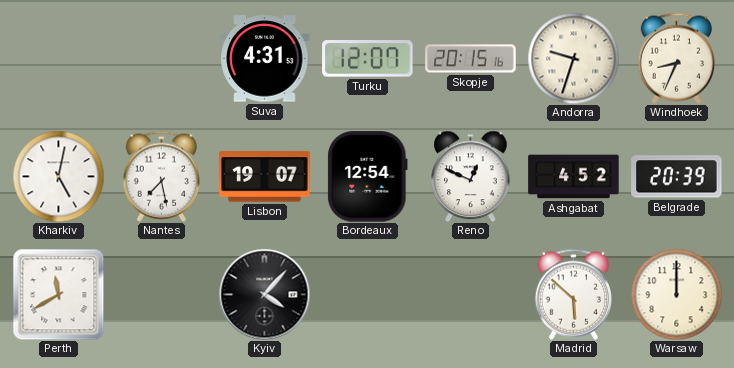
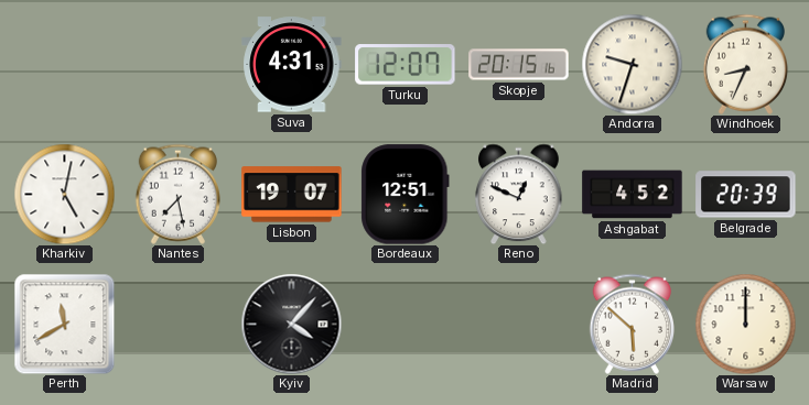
Bordeaux: 12:54 -> 12:51
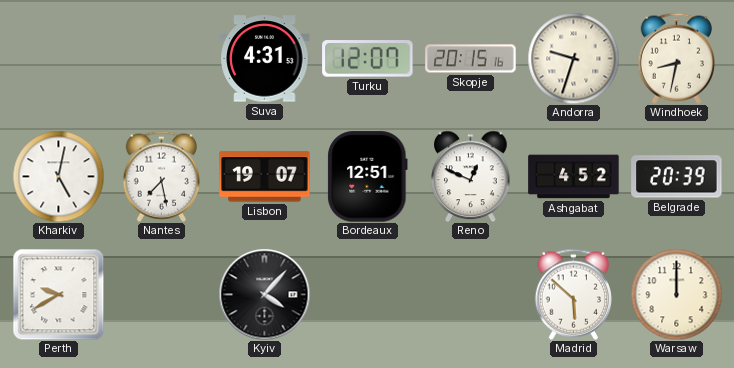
Windhoek: 8:34 -> 8:32
Perth: 11:40 -> 9:40
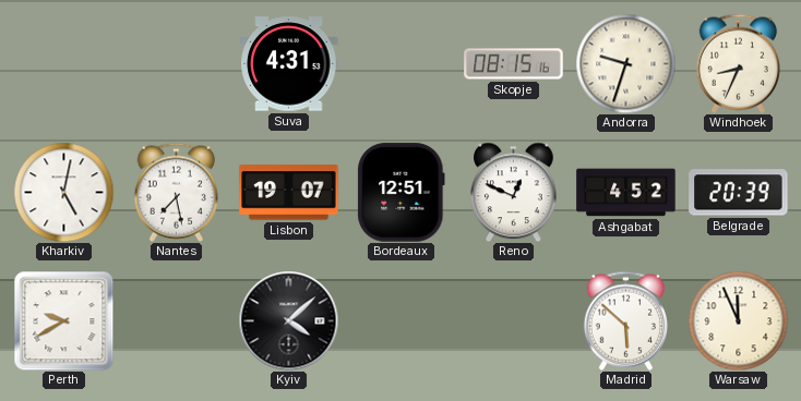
Turku: 12:07 -> none
Skopje: 20:15 -> 08:15
Windhoek: 8:32 -> 8:34
Kyiv: 4:07 -> 4:08
Warsaw: 12:00 -> 11:56
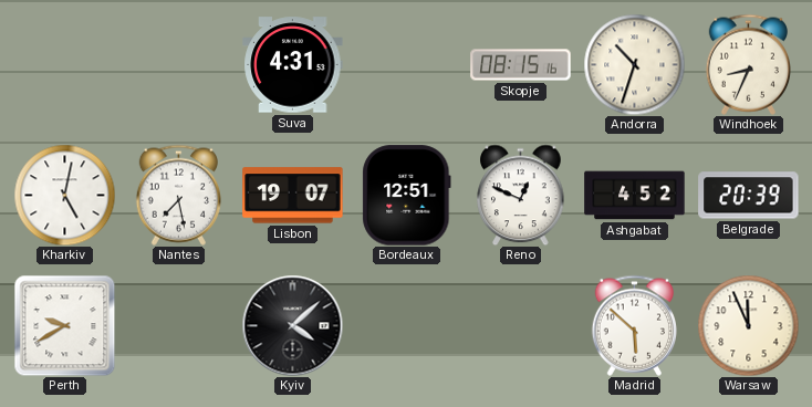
Andorra: 9:33 -> 10:33
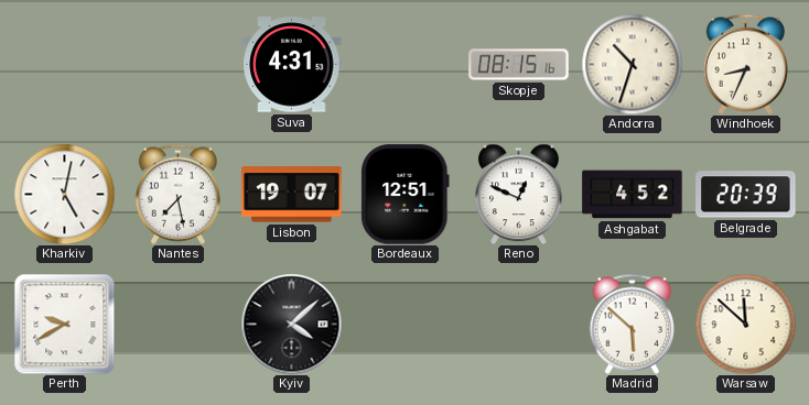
Warsaw: 11:56 -> 11:52
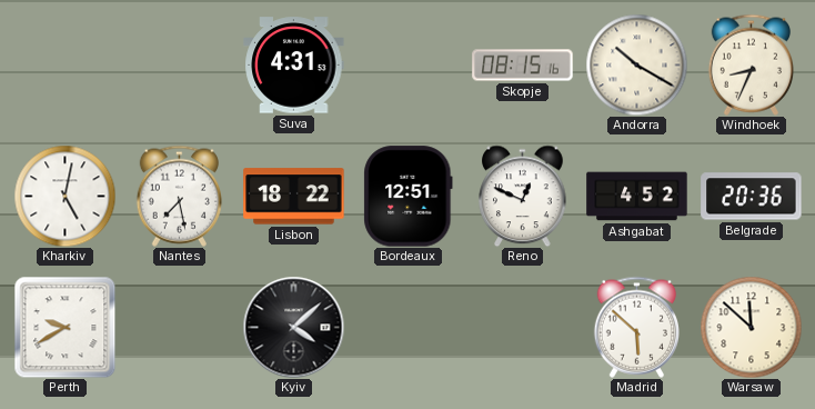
Andorra: 10:33 -> 10:20
Lisbon: 19:07 -> 18:22
Belgrade: 20:39 -> 20:36
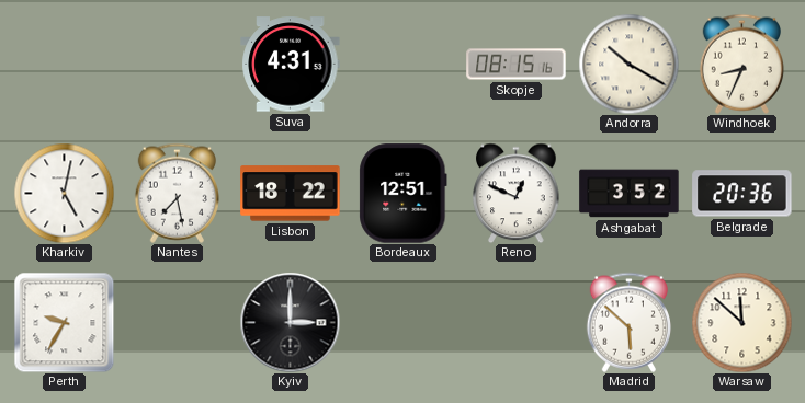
Ashgabat: 4:52 -> 3:52
Perth: 9:40 -> 9:35
Kyiv: 4:08 -> 3:00
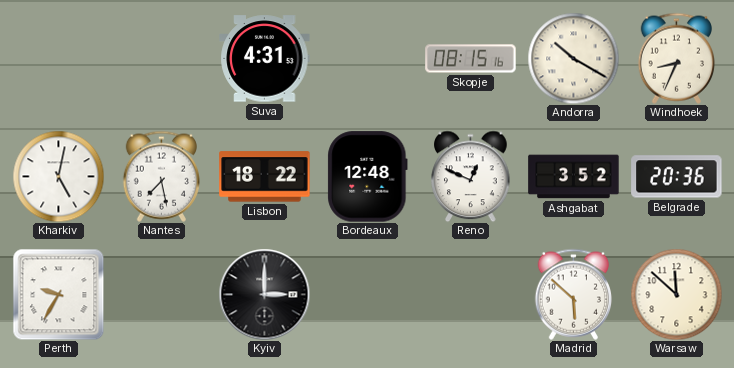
Bordeaux: 12:51 -> 12:48
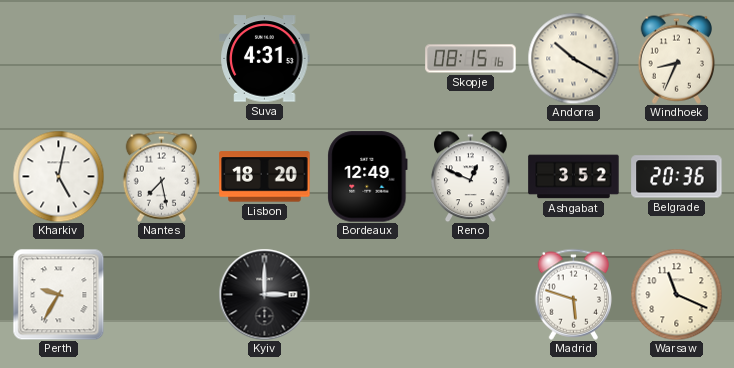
Lisbon: 18:22 -> 18:20
Bordeaux: 12:48 -> 12:49
Madrid: 5:52 -> 5:48
Warsaw: 11:52 -> 11:19
